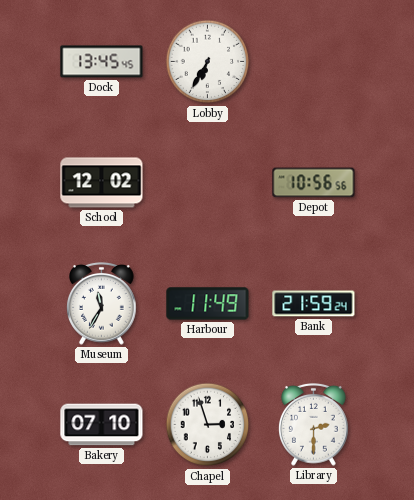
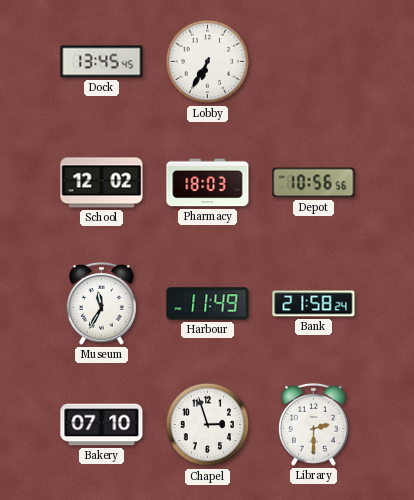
Pharmacy: none -> 18:03
Bank: 21:59 -> 21:58
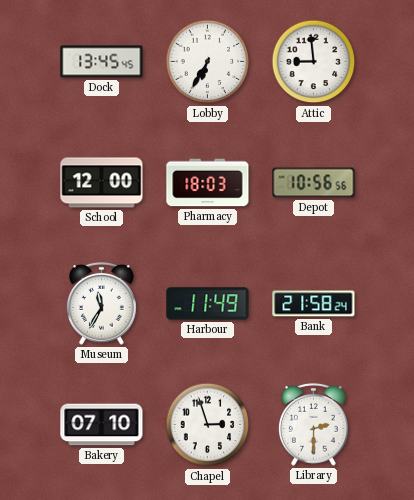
Attic: none -> 8:59
School: 12:02 -> 12:00
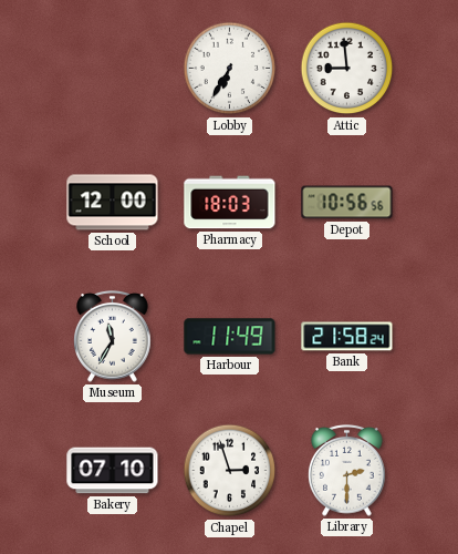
Dock: 13:45 -> none
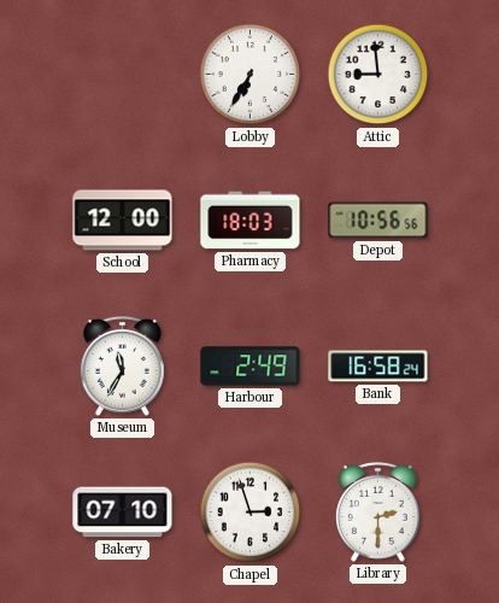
Harbour: 11:49 -> 2:49
Bank: 21:58 -> 16:58
